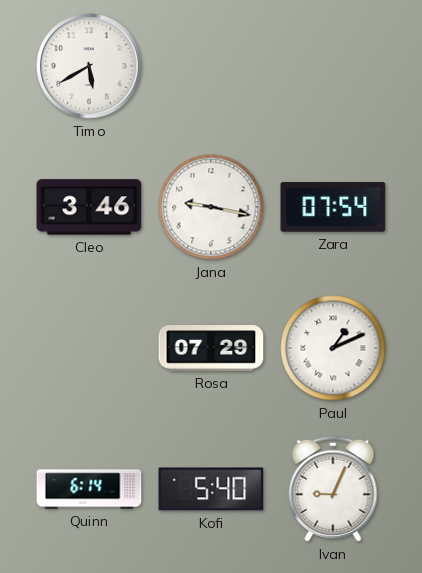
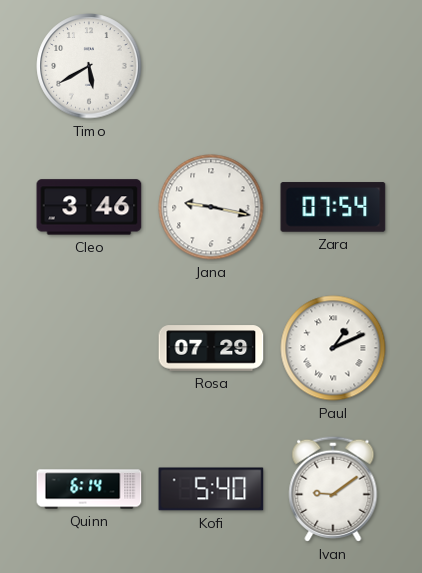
Ivan: 9:04 -> 9:09
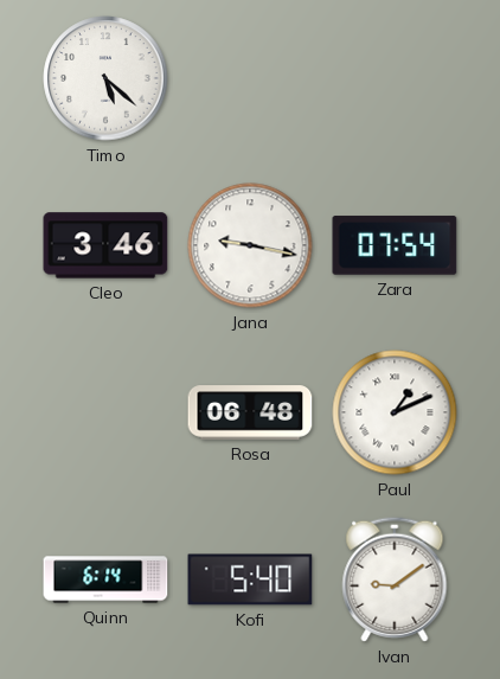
Timo: 5:40 -> 5:22
Rosa: 07:29 -> 06:48
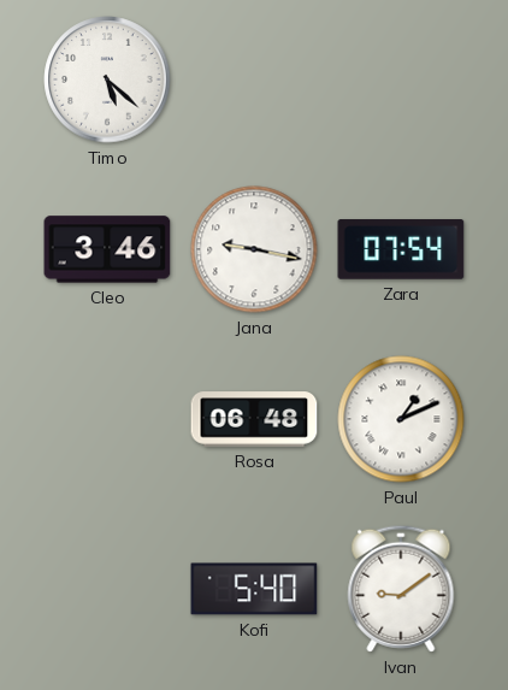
Quinn: 6:14 -> none
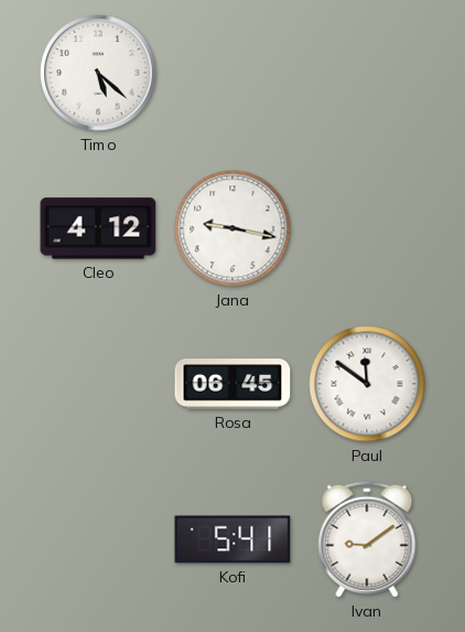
Cleo: 3:46 -> 4:12
Zara: 07:54 -> none
Rosa: 06:48 -> 06:45
Paul: 1:11 -> 11:51
Kofi: 5:40 -> 5:41
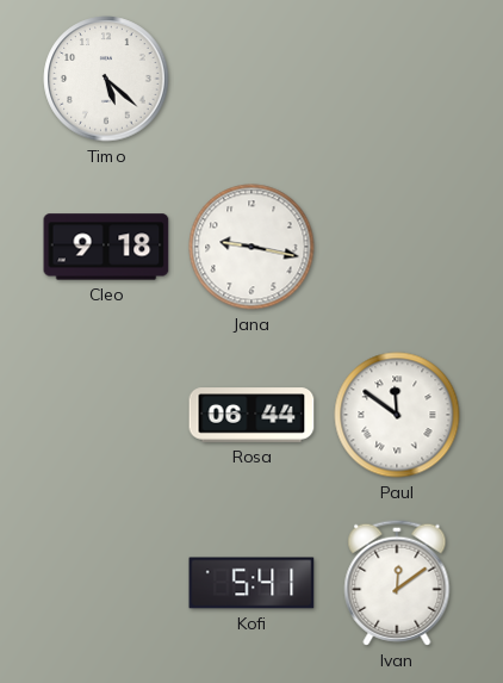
Cleo: 4:12 -> 9:18
Rosa: 06:45 -> 06:44
Ivan: 9:09 -> 12:09
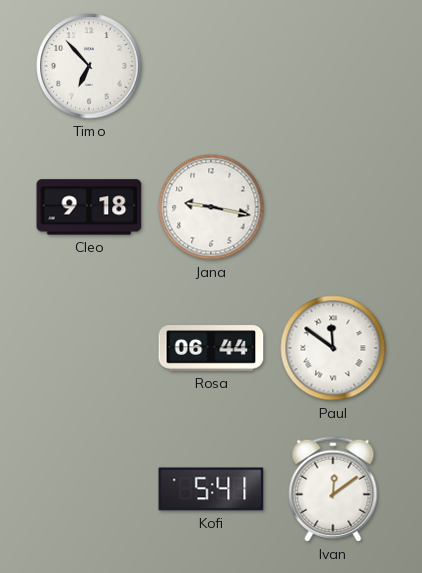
Timo: 5:22 -> 6:53
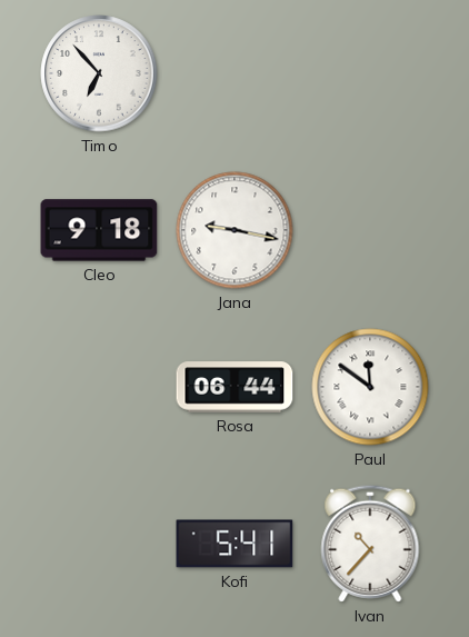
Ivan: 12:09 -> 10:37
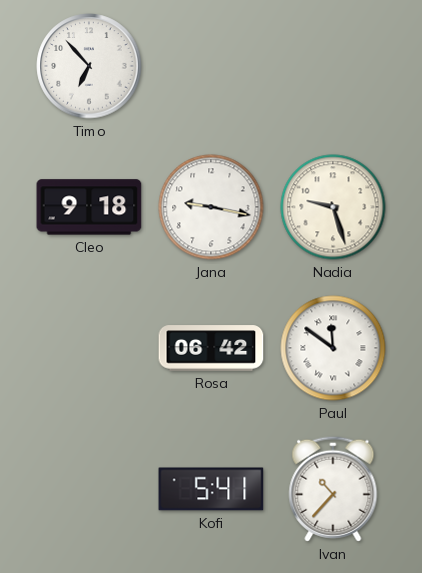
Nadia: none -> 9:27
Rosa: 06:44 -> 06:42
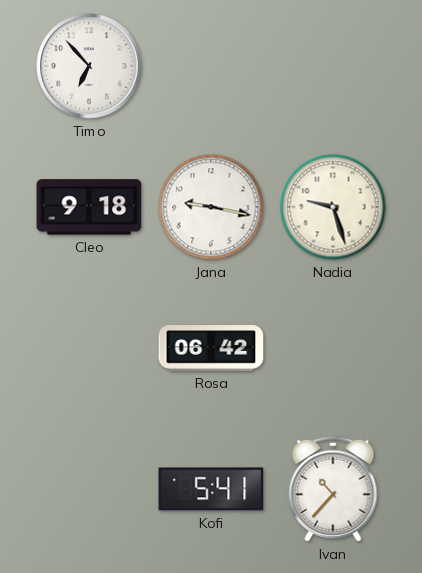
Paul: 11:51 -> none
